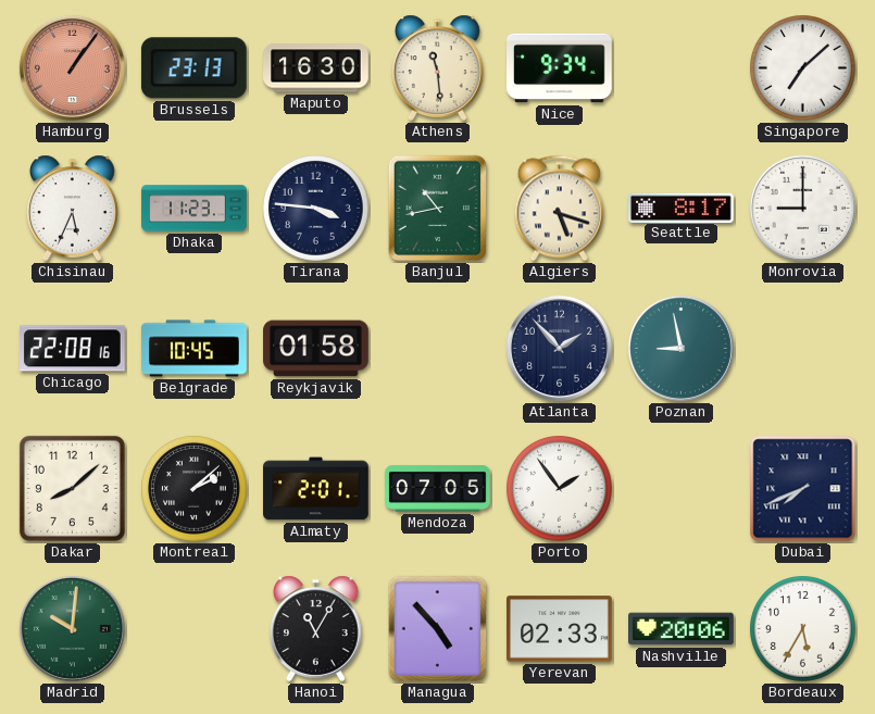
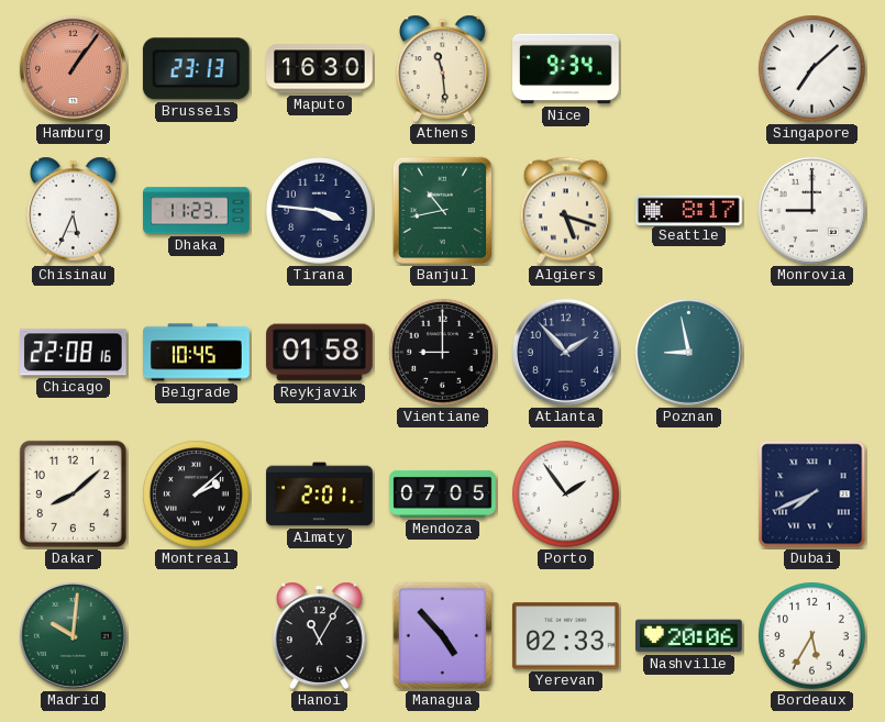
Vientiane: none -> 9:00
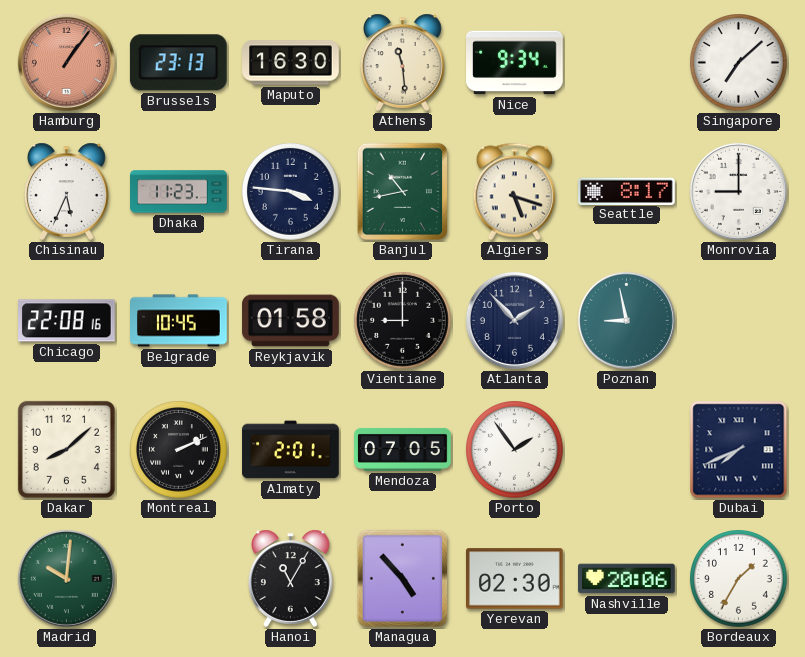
Montreal: 2:08 -> 2:11
Yerevan: 02:33 -> 02:30
Bordeaux: 5:35 -> 1:35
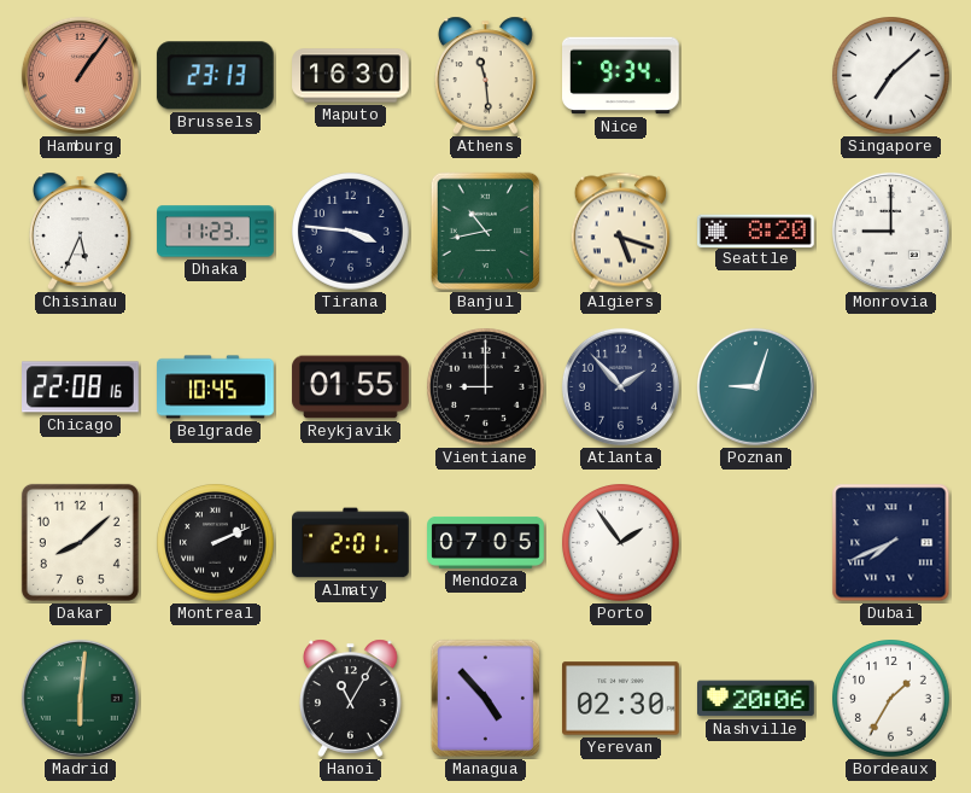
Seattle: 8:17 -> 8:20
Reykjavik: 01:58 -> 01:55
Poznan: 8:58 -> 9:03
Madrid: 10:01 -> 6:01
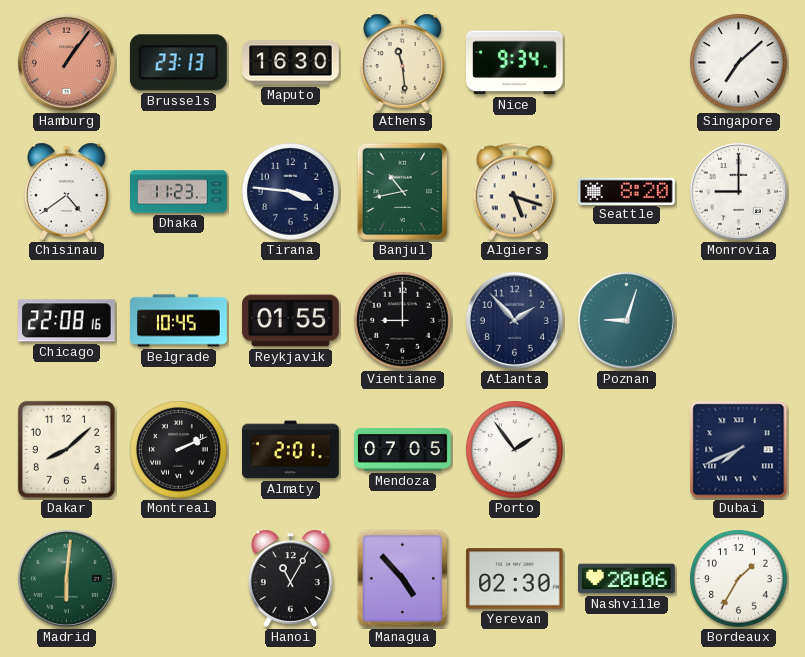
Chisinau: 5:34 -> 4:39
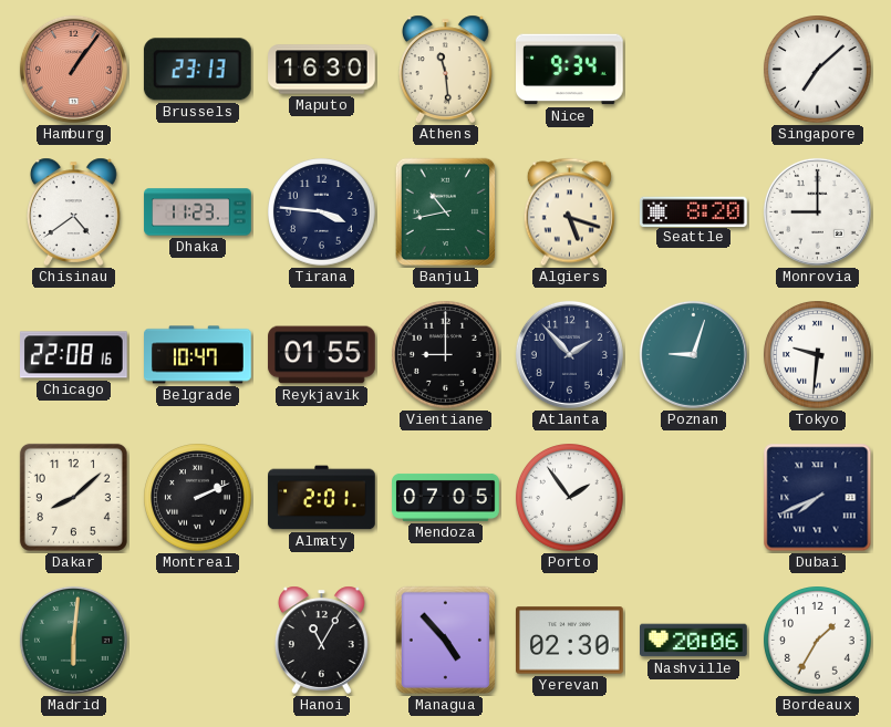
Belgrade: 10:45 -> 10:47
Tokyo: none -> 9:31
